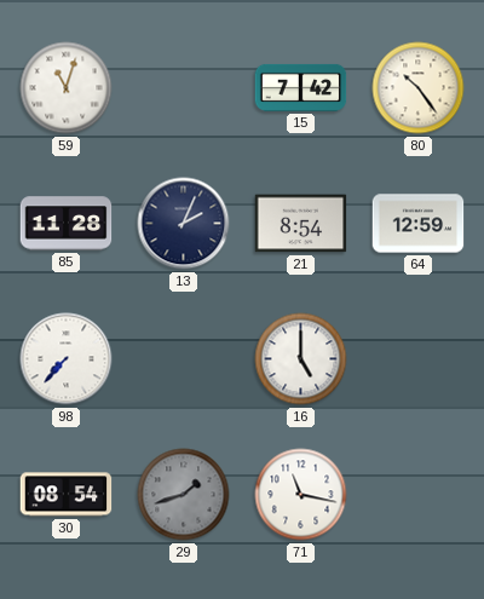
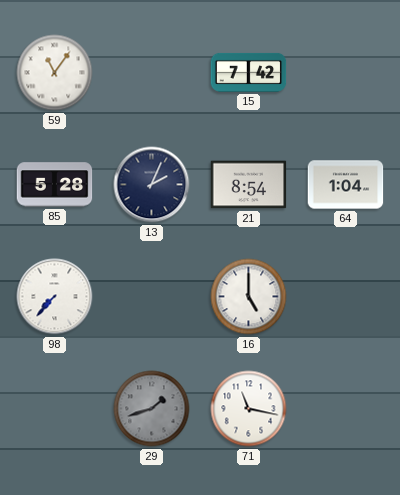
59: 11:03 -> 11:06
80: 10:24 -> none
85: 11:28 -> 5:28
64: 12:59 -> 1:04
30: 08:54 -> none
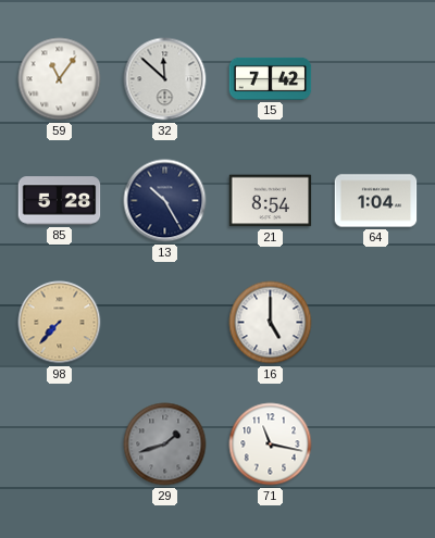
32: none -> 11:52
13: 2:04 -> 10:25
98 dial: white -> champagne
